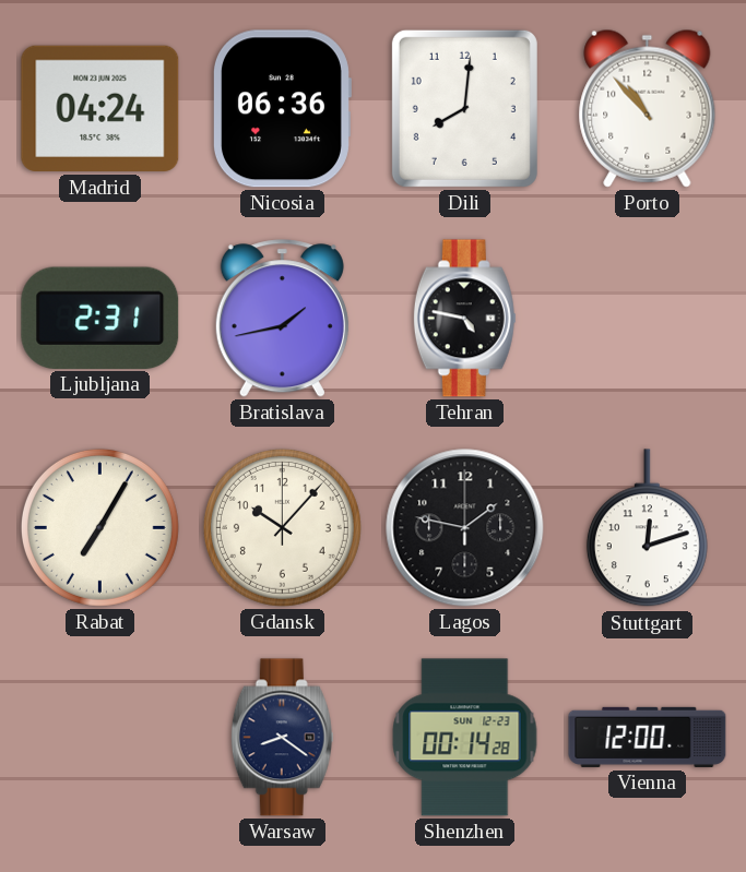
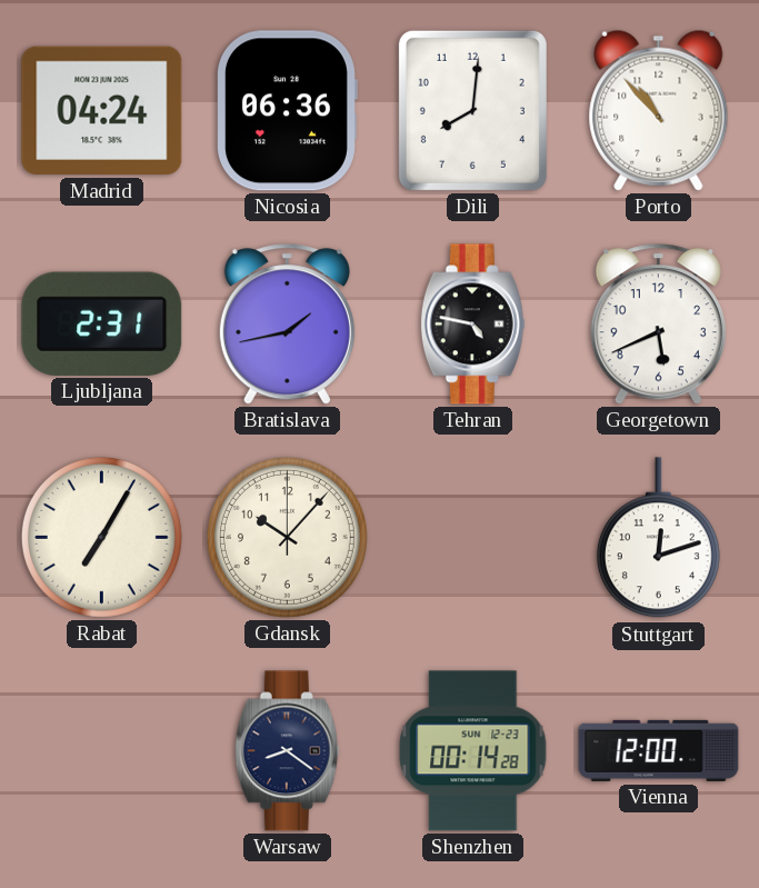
Georgetown: none -> 5:41
Lagos: 1:47 -> none
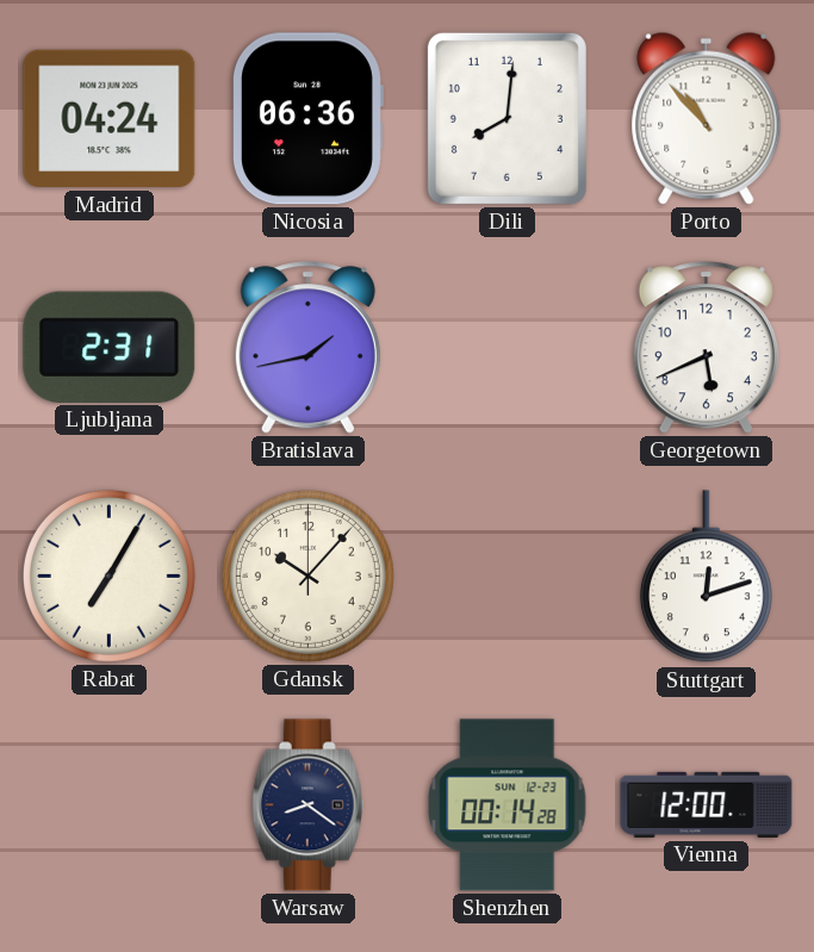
Tehran: 4:47 -> none
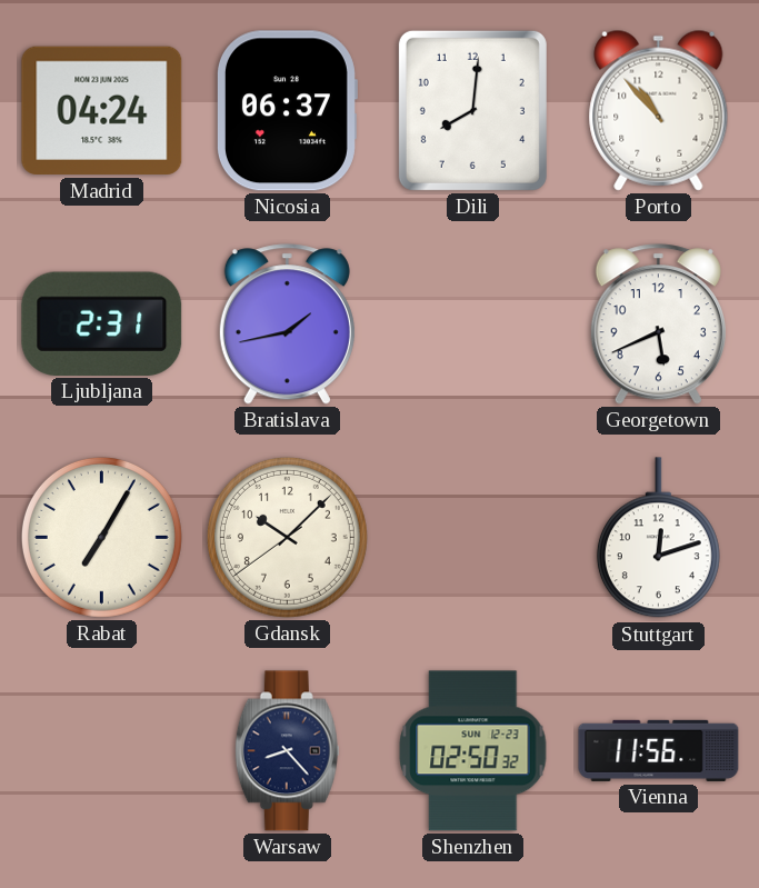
Nicosia: 06:36 -> 06:37
Gdansk: 10:07:00 -> 10:07:39
Warsaw: 8:21 -> 8:23
Shenzhen: 00:14 -> 02:50
Vienna: 12:00 -> 11:56
